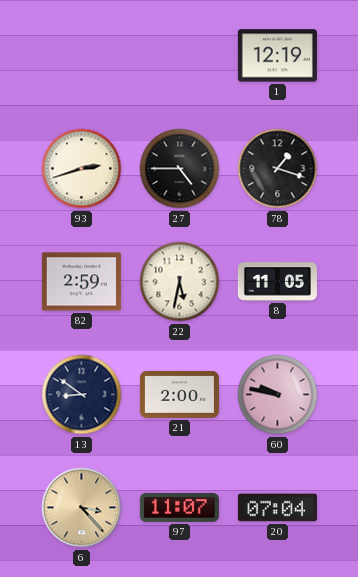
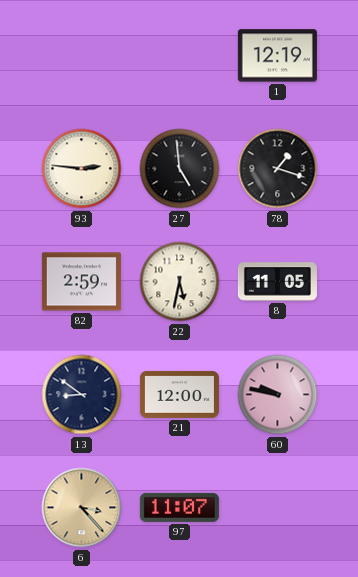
93: 2:42 -> 2:46
27: 4:45 -> 4:59
21: 2:00 -> 12:00
20: 07:04 -> none
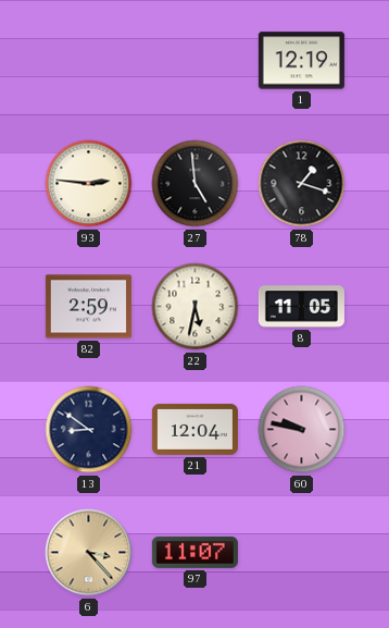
21: 12:00 -> 12:04
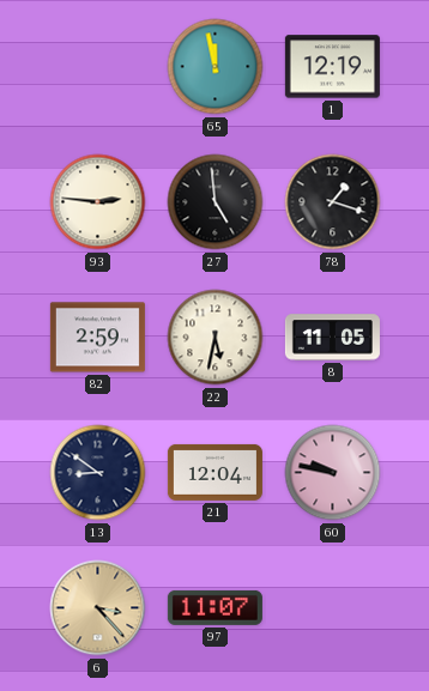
65: none -> 11:58
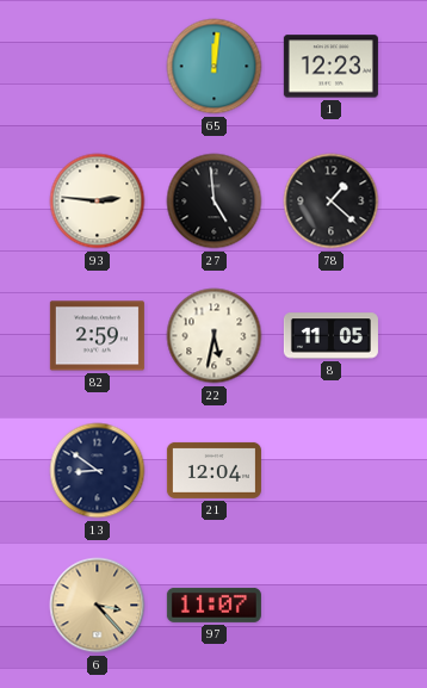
65: 11:58 -> 12:01
1: 12:19 -> 12:23
78: 1:18 -> 1:22
60: 9:47 -> none
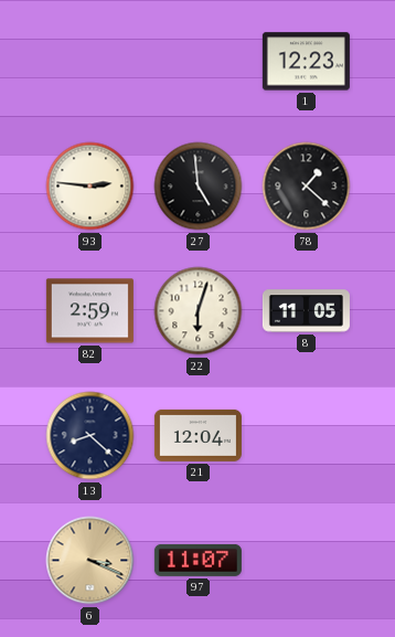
65: 12:01 -> none
22: 5:32 -> 6:03
13: 8:51 -> 8:22
6: 3:23 -> 3:19
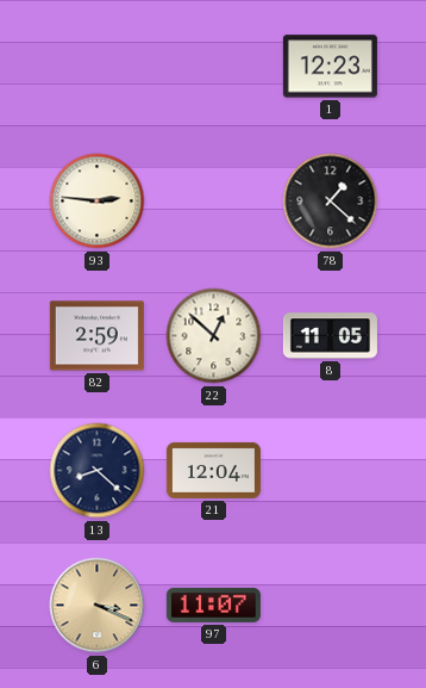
27: 4:59 -> none
22: 6:03 -> 12:52
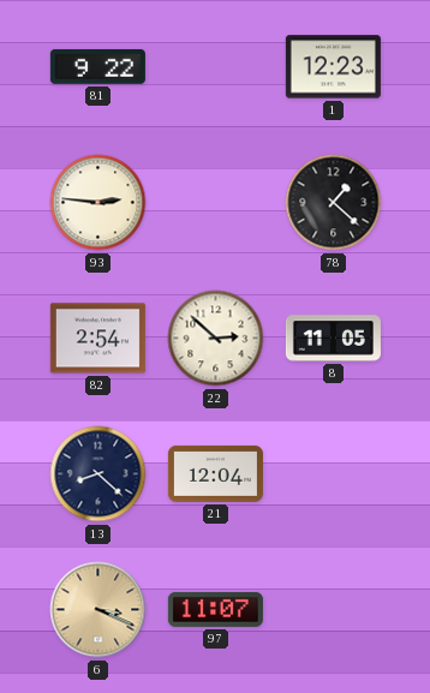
81: none -> 9:22
82: 2:59 -> 2:54
22: 12:52 -> 2:52
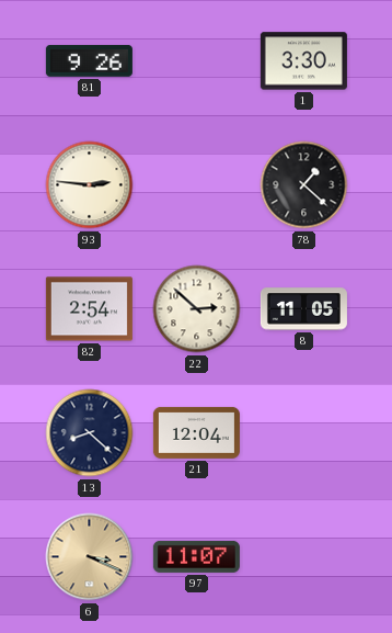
81: 9:22 -> 9:26
1: 12:23 -> 3:30
